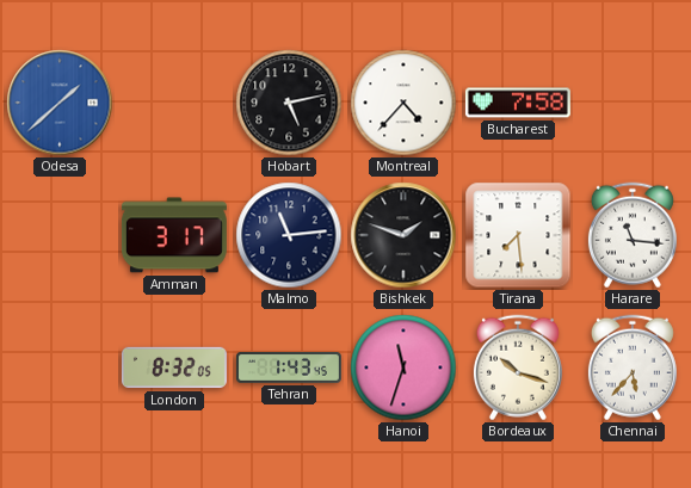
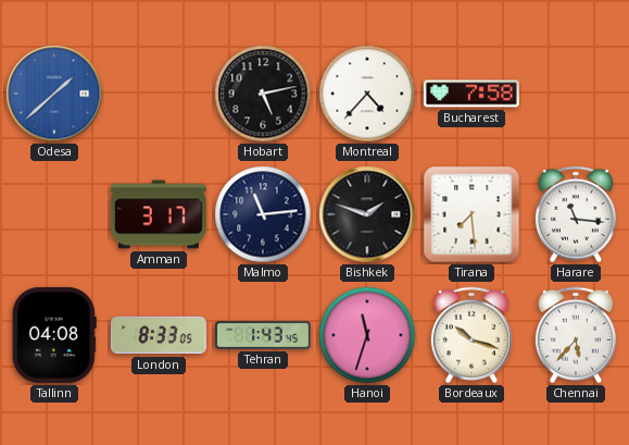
Tallinn: none -> 04:08
London: 8:32 -> 8:33
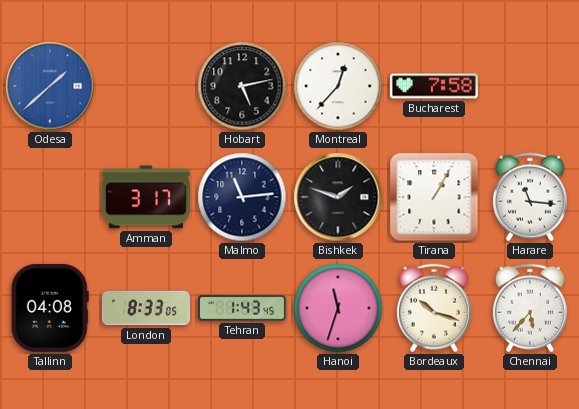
Montreal: 4:37 -> 12:37
Tirana: 7:29 -> 1:05
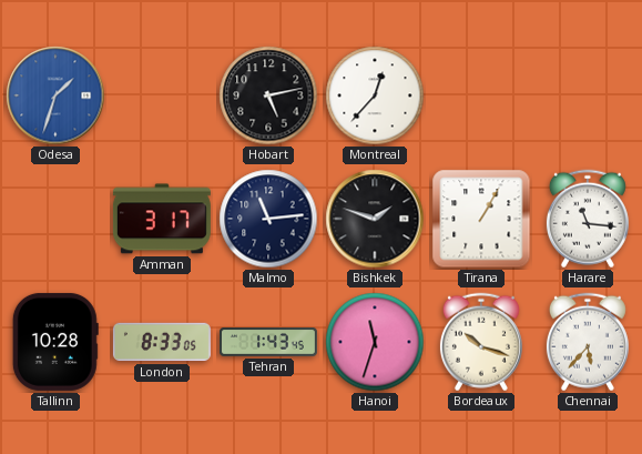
Odesa: 1:38 -> 1:33
Bucharest: 7:58 -> none
Tallinn: 04:08 -> 10:28
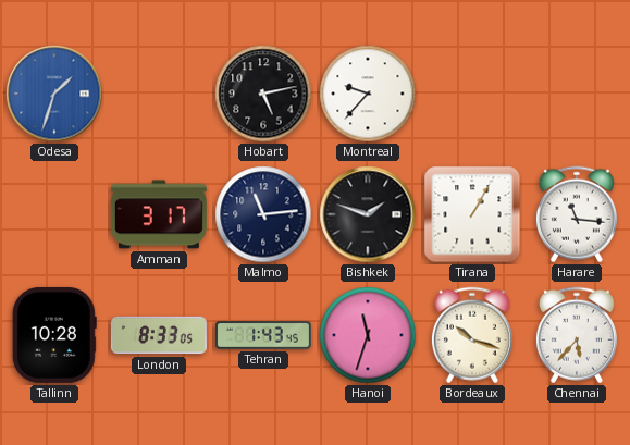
Montreal: 12:37 -> 9:37
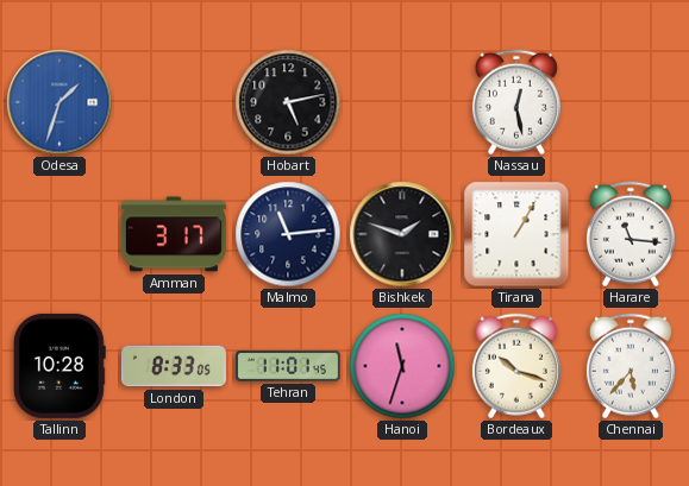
Montreal: 9:37 -> none
Nassau: none -> 12:28
Tehran: 1:43 -> 11:01
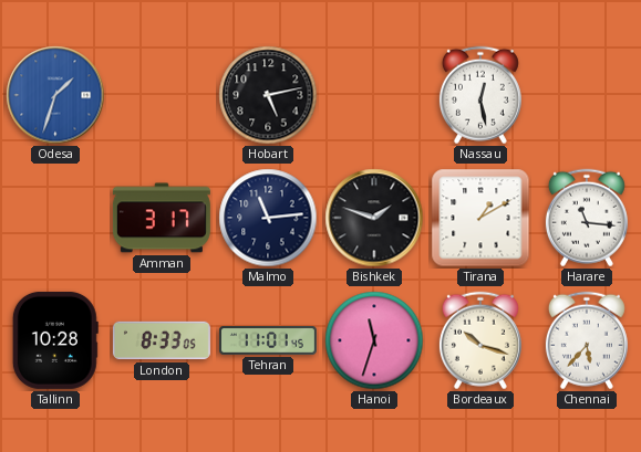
Tirana: 1:05 -> 1:10
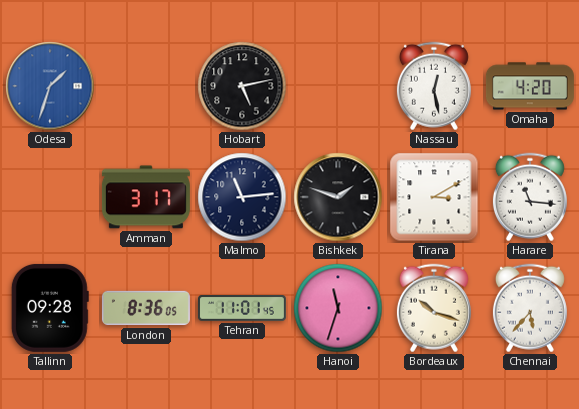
Omaha: none -> 4:20
Tirana: 1:10 -> 3:10
Tallinn: 10:28 -> 09:28
London: 8:33 -> 8:36
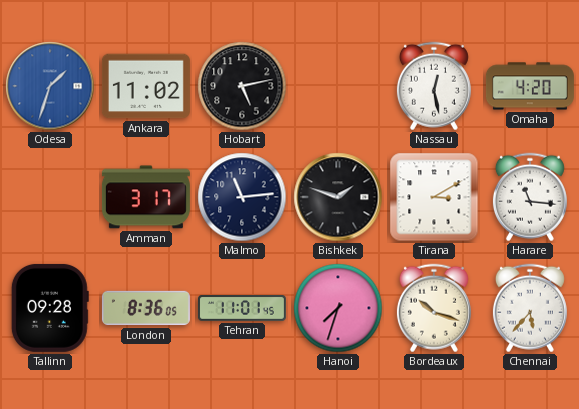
Ankara: none -> 11:02
Hanoi: 11:33 -> 7:33
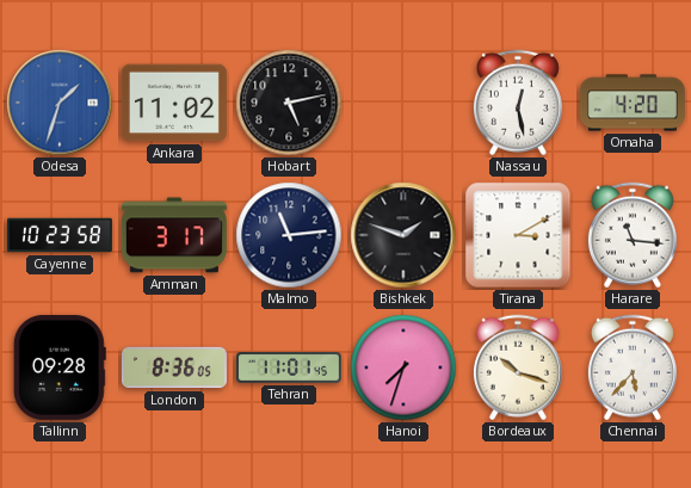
Cayenne: none -> 10:23
